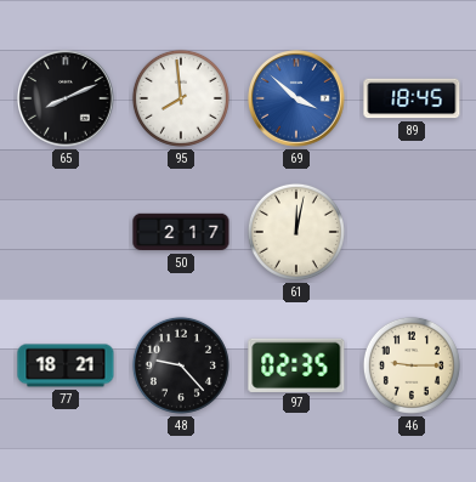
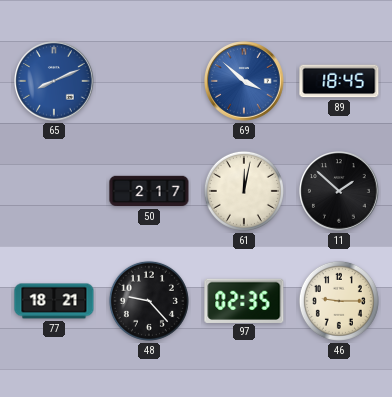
65 dial: black -> blue
95: 7:59 -> none
11: none -> 1:52
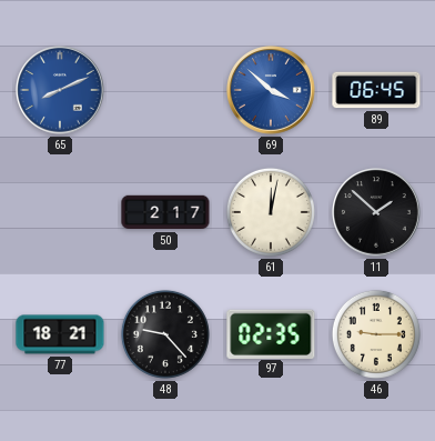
89: 18:45 -> 06:45
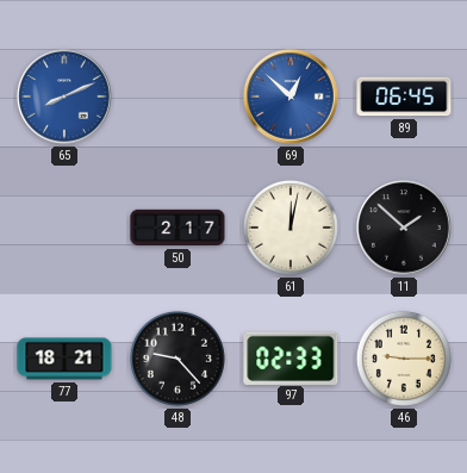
69: 3:52 -> 12:52
97: 02:35 -> 02:33
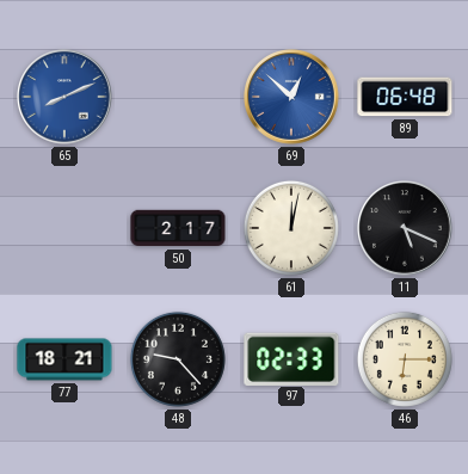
89: 06:45 -> 06:48
11: 1:52 -> 5:19
46: 9:15 -> 6:15
